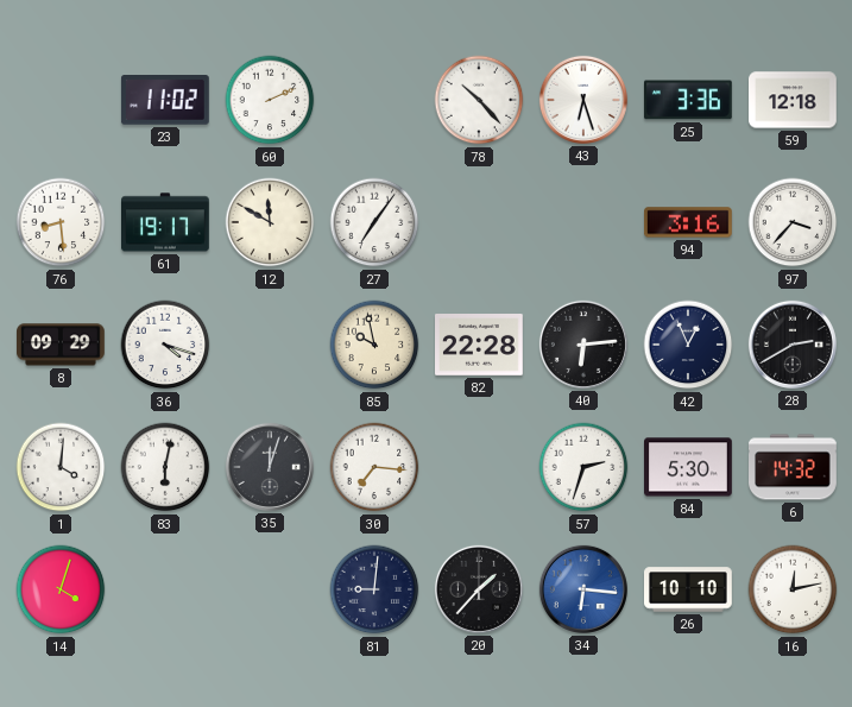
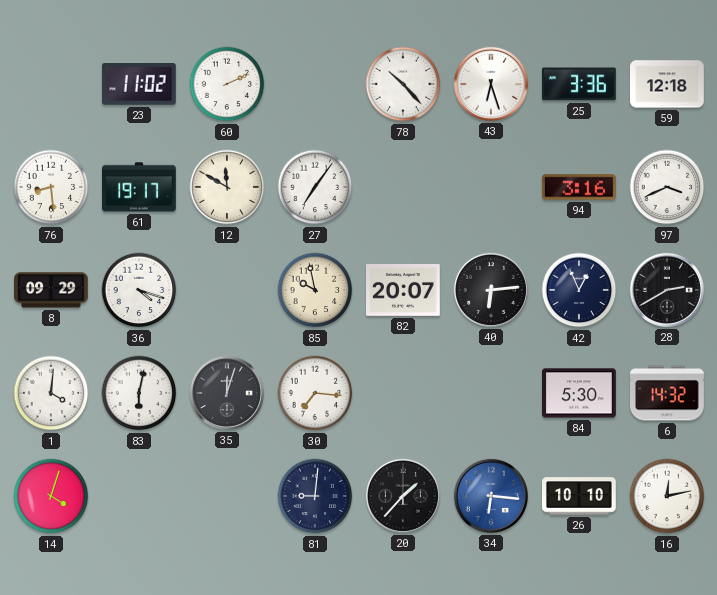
97: 3:37 -> 3:41
82: 22:28 -> 20:07
57: 2:33 -> none
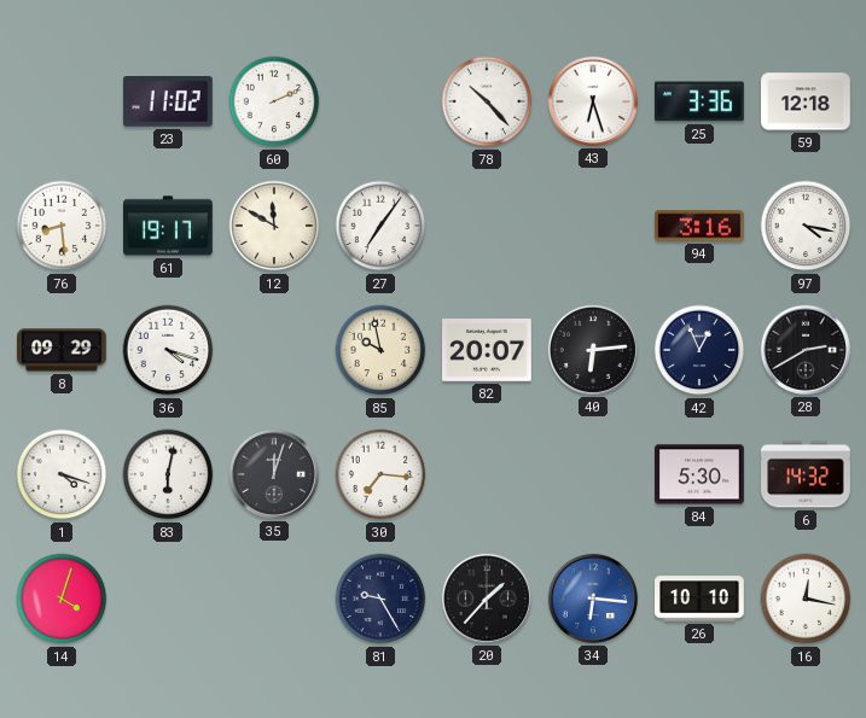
97: 3:41 -> 4:17
1: 4:01 -> 4:18
81: 9:01 -> 9:25
16: 12:13 -> 12:17
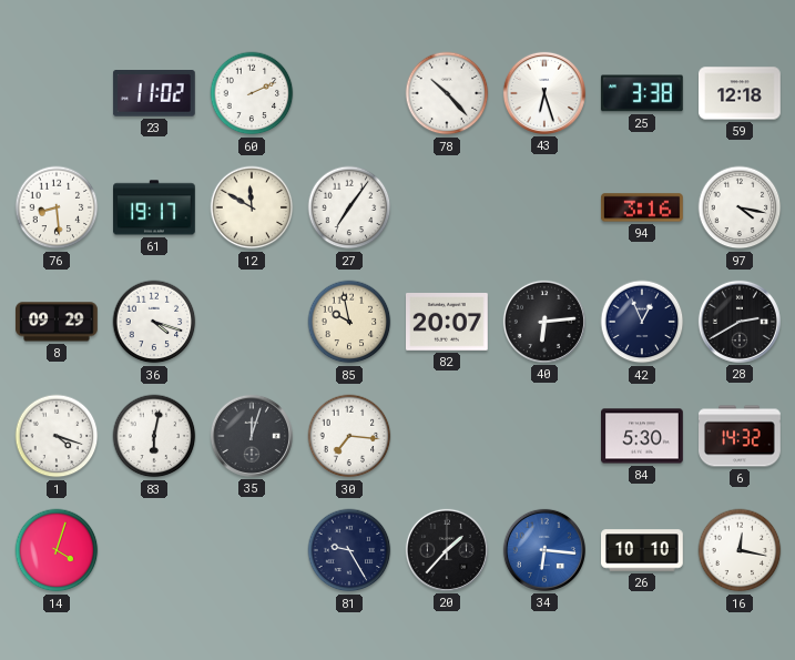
25: 3:36 -> 3:38
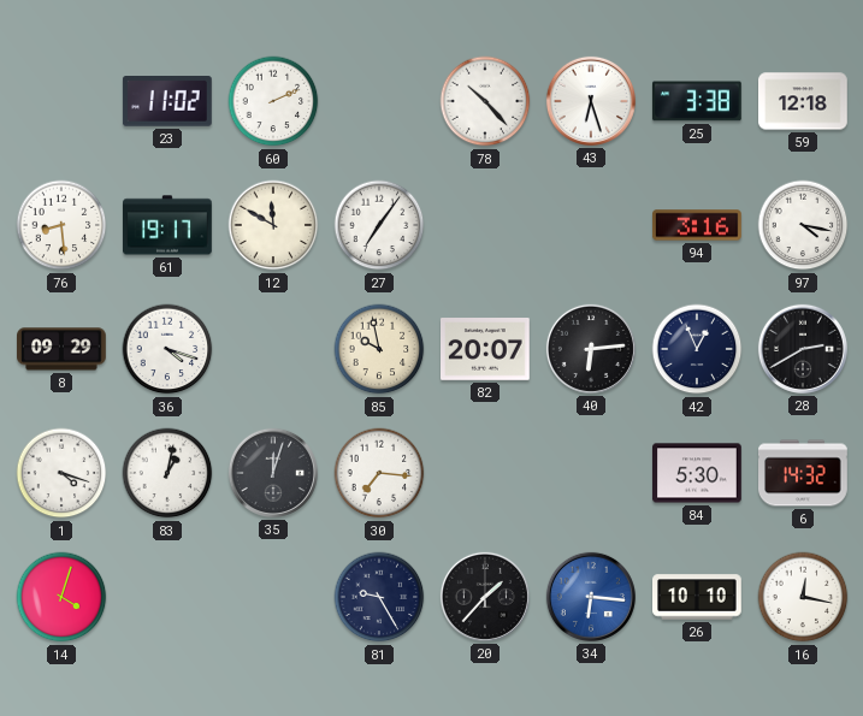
83: 6:02 -> 1:02
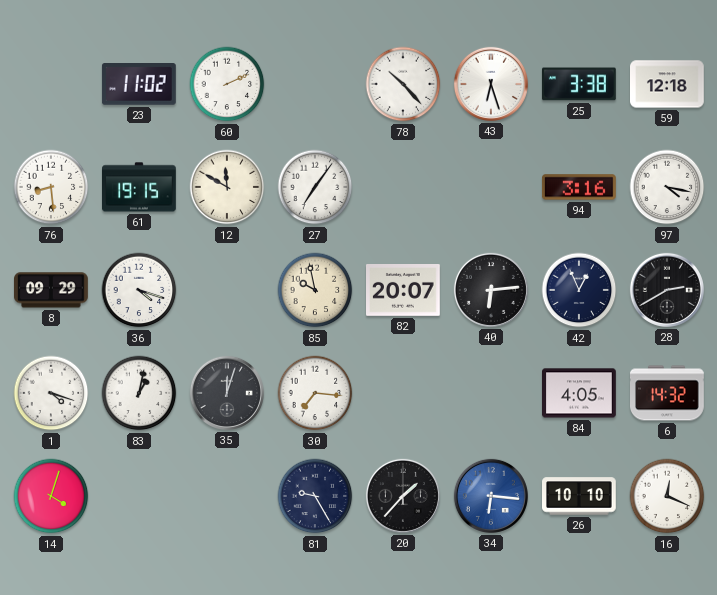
61: 19:17 -> 19:15
84: 5:30 -> 4:05
16: 12:17 -> 12:19
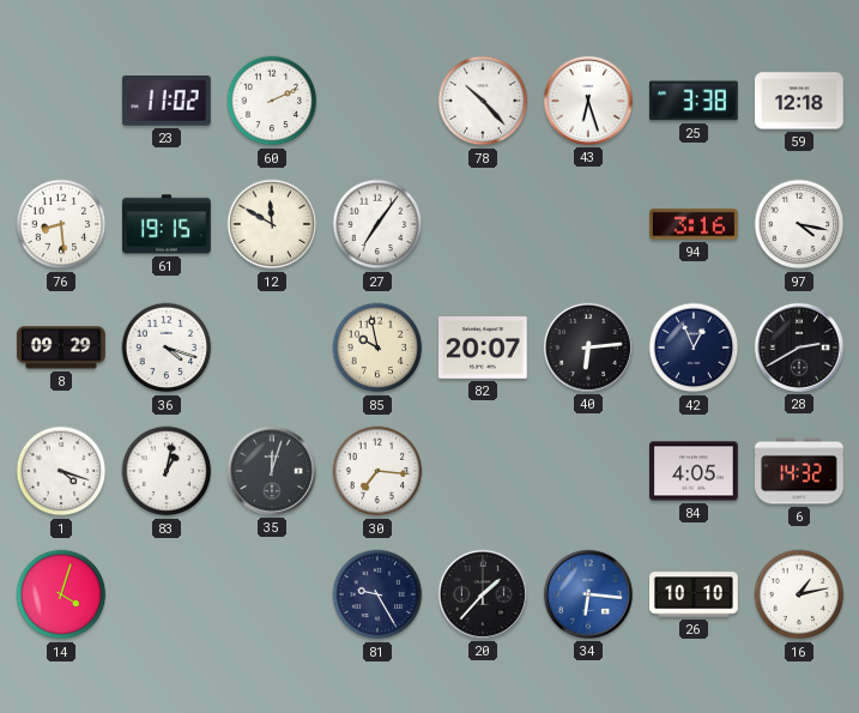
16: 12:19 -> 1:13
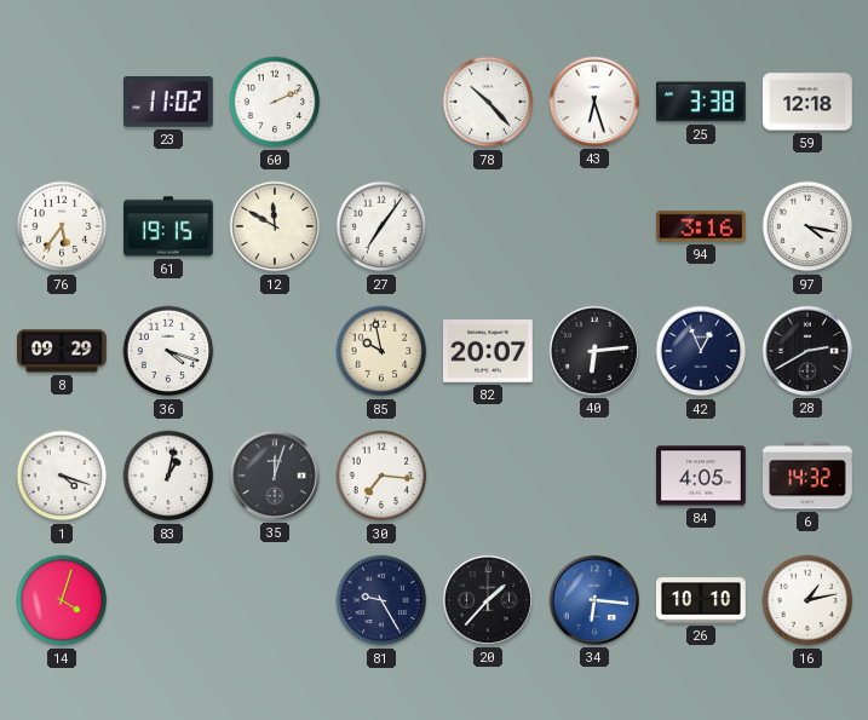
76: 8:29 -> 5:36
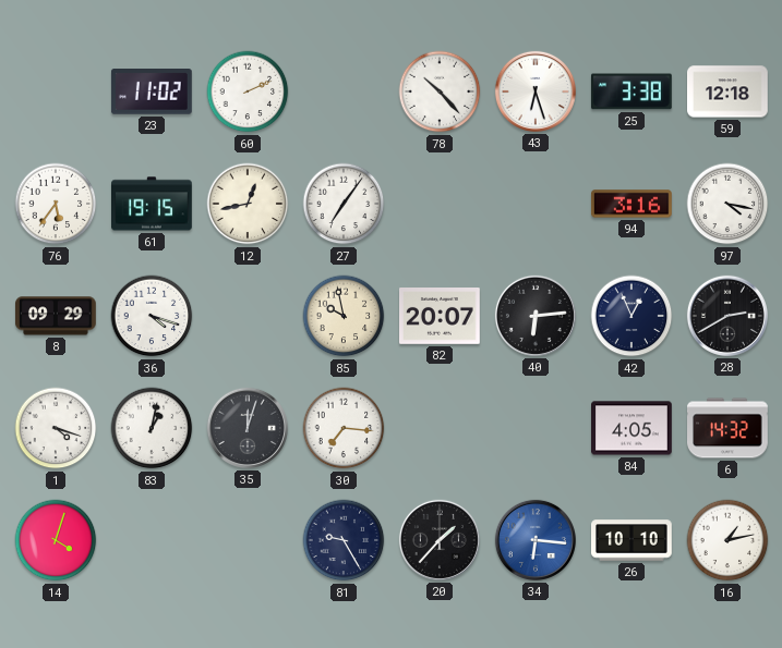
12: 11:50 -> 12:43
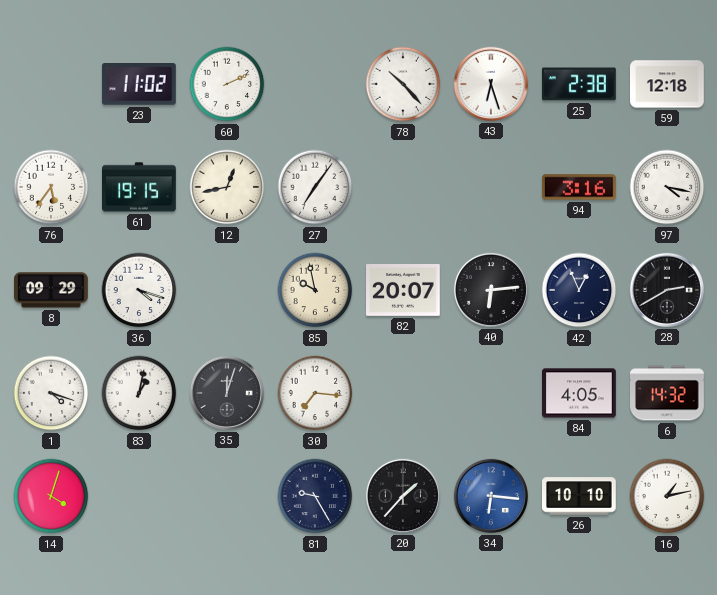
25: 3:38 -> 2:38
